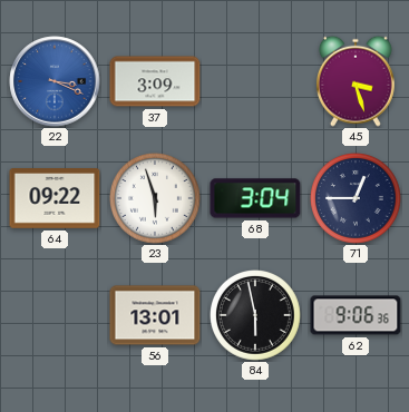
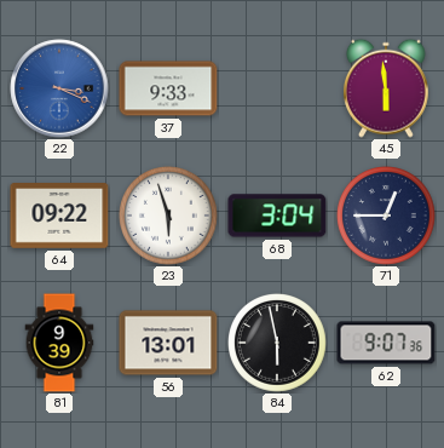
37: 3:09 -> 9:33
45: 3:27 -> 5:59
81: none -> 9:39
62: 9:06 -> 9:07
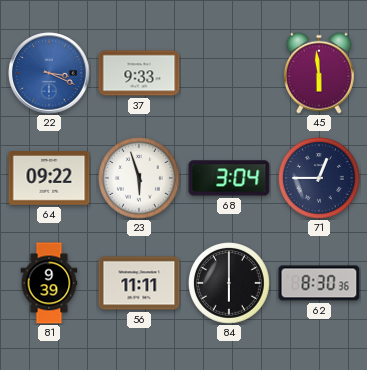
56: 13:01 -> 11:11
84: 5:58 -> 6:00
62: 9:07 -> 8:30
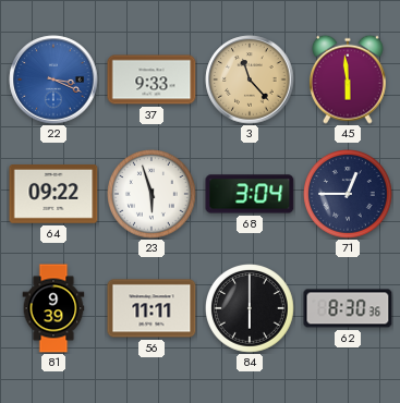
3: none -> 11:23
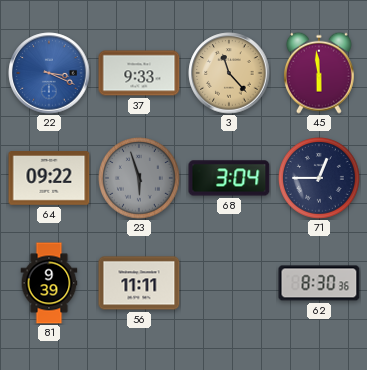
23 dial: white -> grey
84: 6:00 -> none
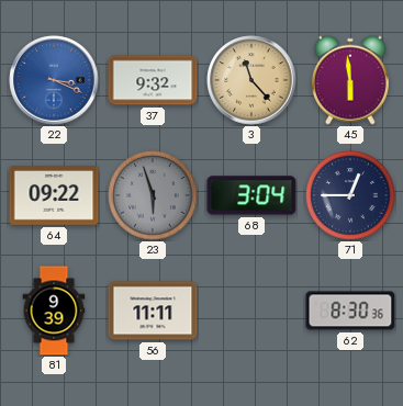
37: 9:33 -> 9:32
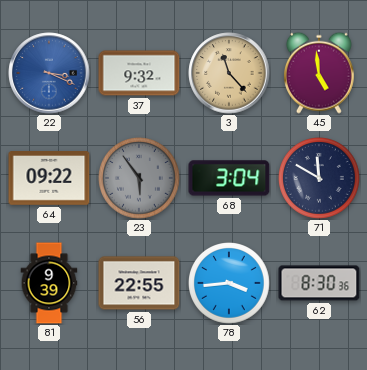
45: 5:59 -> 4:59
23: 5:57 -> 5:54
71: 12:45 -> 11:50
56: 11:11 -> 22:55
78: none -> 3:44
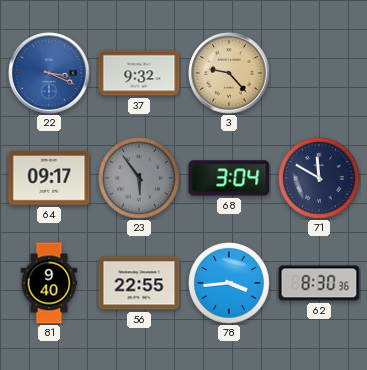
3: 11:23 -> 9:23
45: 4:59 -> none
64: 09:22 -> 09:17
81: 9:39 -> 9:40
